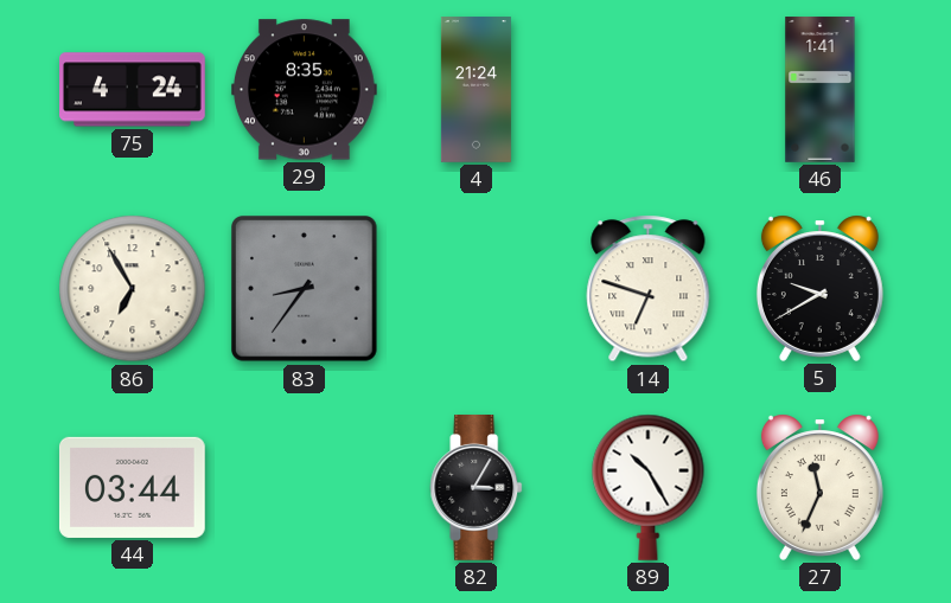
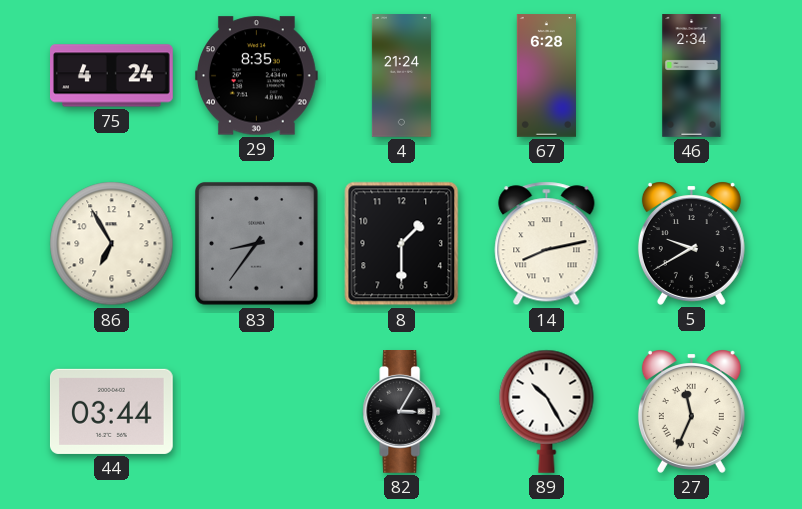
67: none -> 6:28
46: 1:41 -> 2:34
8: none -> 1:30
14: 6:48 -> 8:13
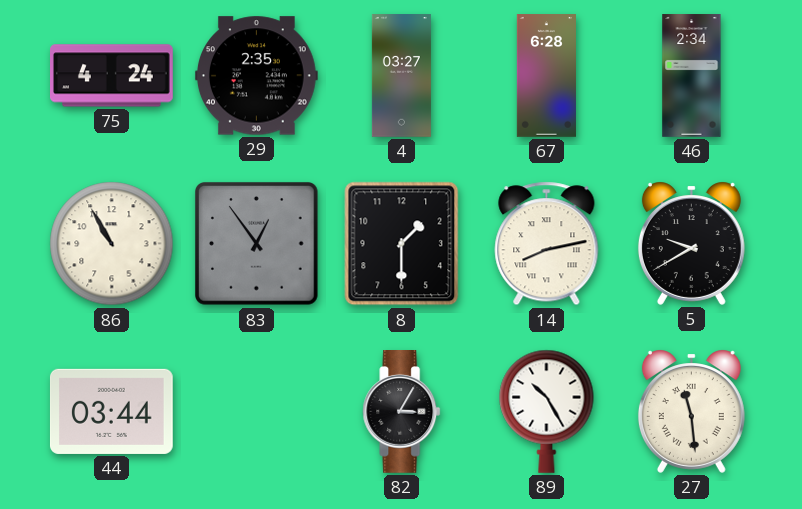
29: 8:35 -> 2:35
4: 21:24 -> 03:27
86: 6:55 -> 10:55
83: 8:36 -> 12:54
27: 11:34 -> 11:29
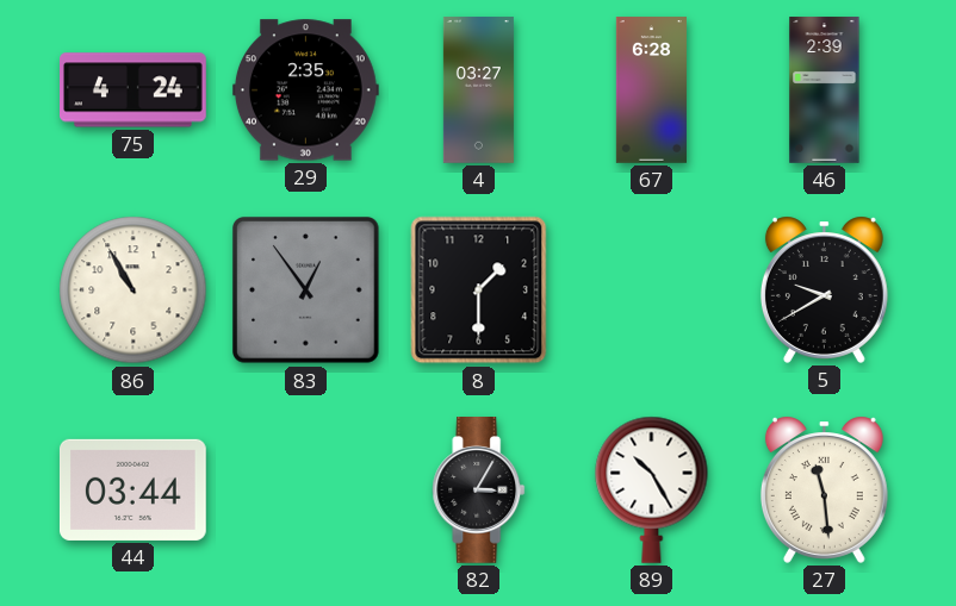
46: 2:34 -> 2:39
14: 8:13 -> none
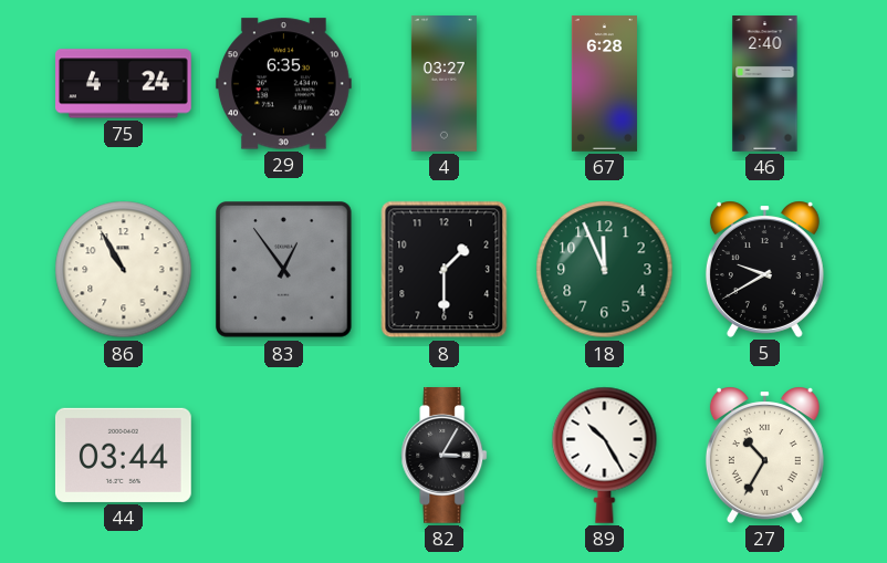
29: 2:35 -> 6:35
46: 2:39 -> 2:40
18: none -> 11:56
27: 11:29 -> 10:35
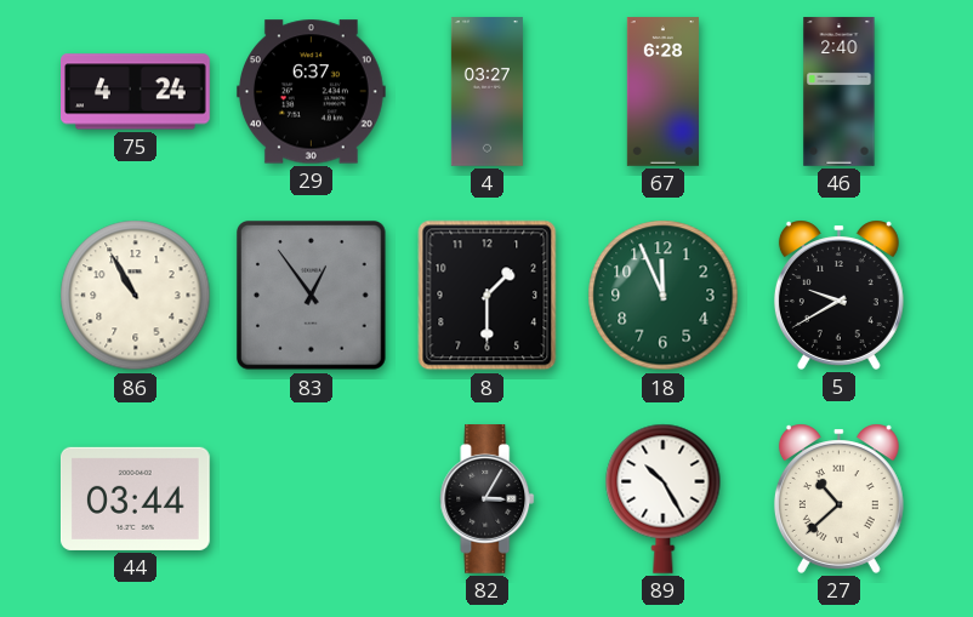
29: 6:35 -> 6:37
27: 10:35 -> 10:38
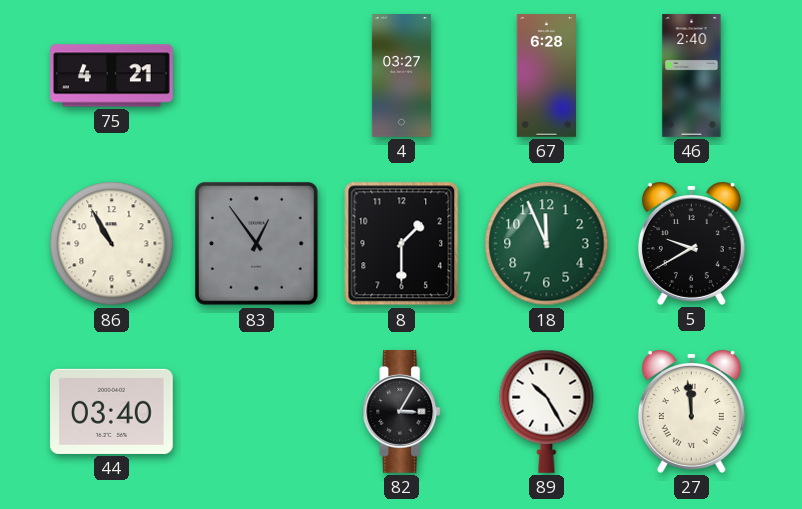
75: 4:24 -> 4:21
29: 6:37 -> none
44: 03:44 -> 03:40
27: 10:38 -> 11:59
